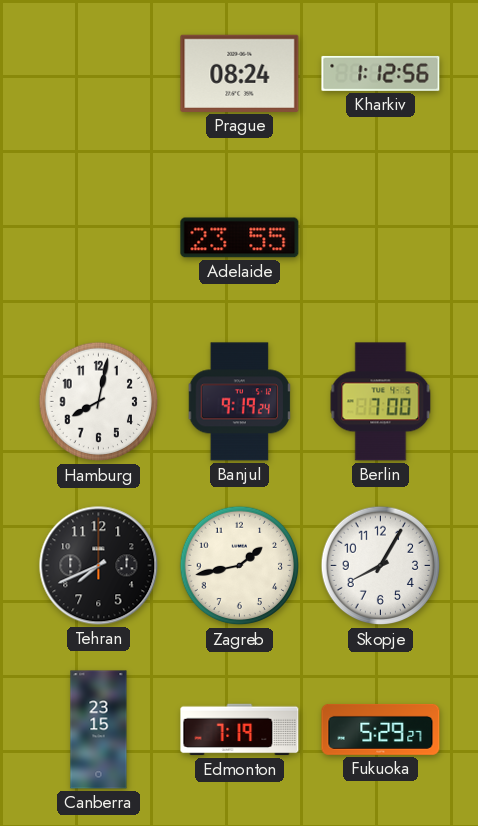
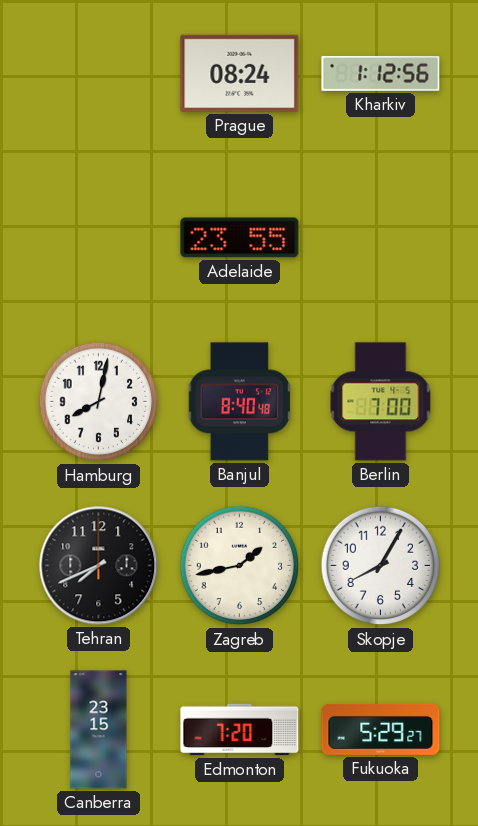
Banjul: 9:19 -> 8:40
Edmonton: 7:19 -> 7:20
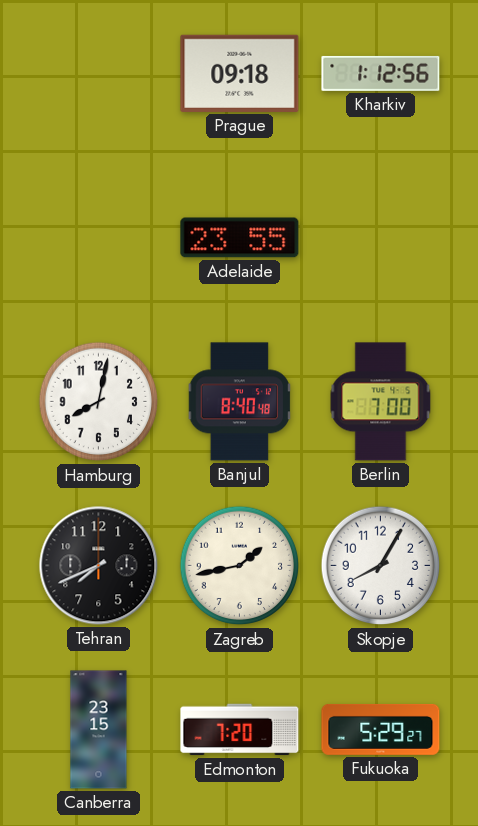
Prague: 08:24 -> 09:18
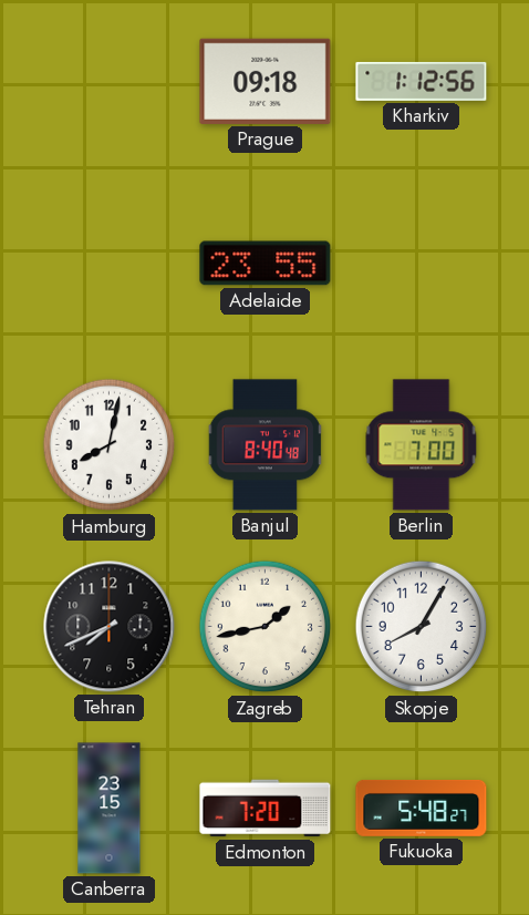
Fukuoka: 5:29 -> 5:48
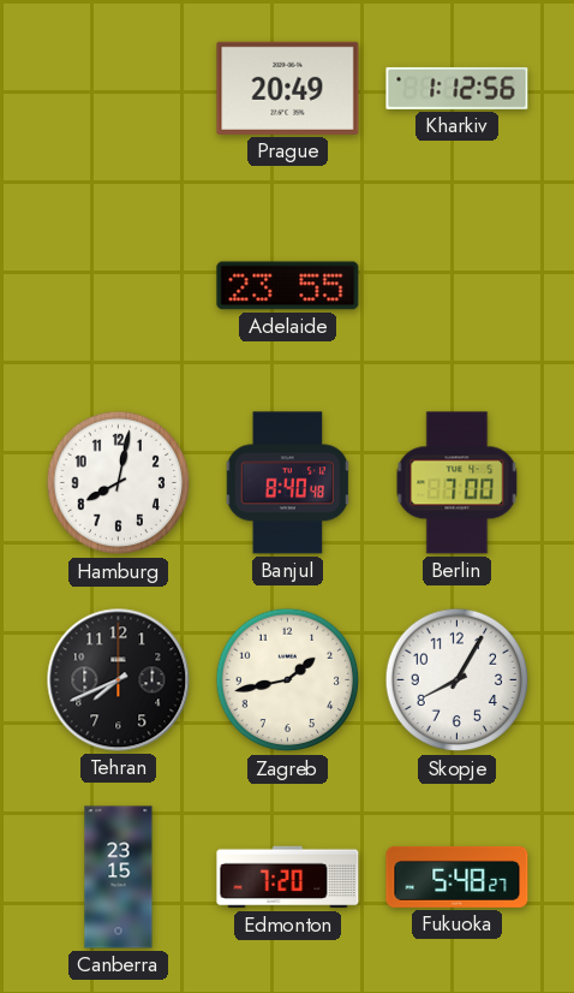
Prague: 09:18 -> 20:49
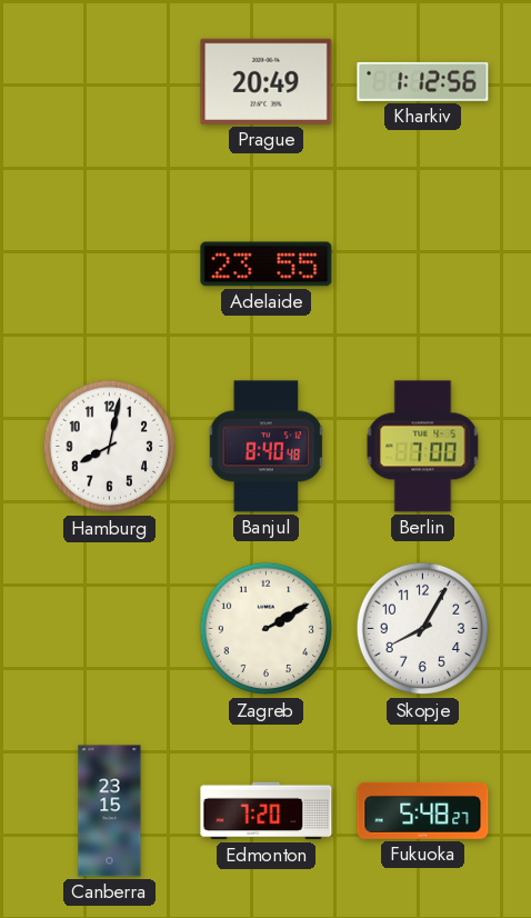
Tehran: 7:41 -> none
Zagreb: 1:43 -> 2:10
